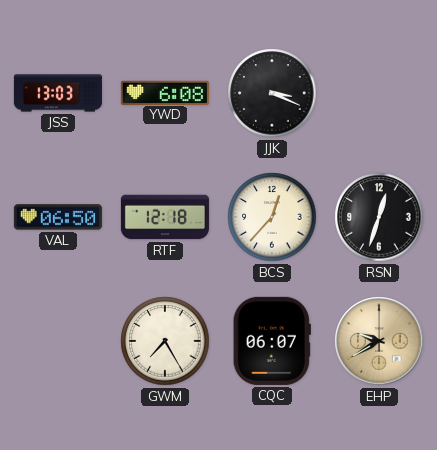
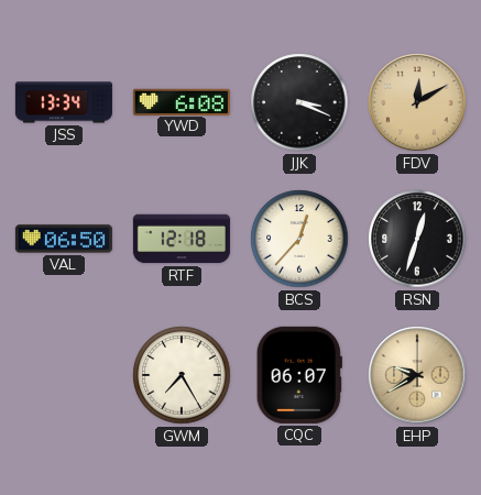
JSS: 13:03 -> 13:34
FDV: none -> 12:10
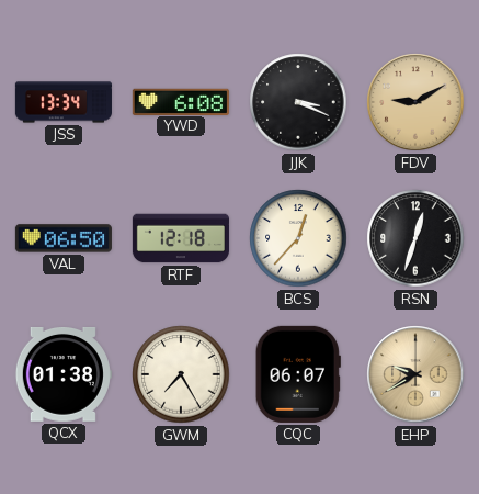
FDV: 12:10 -> 9:10
QCX: none -> 01:38
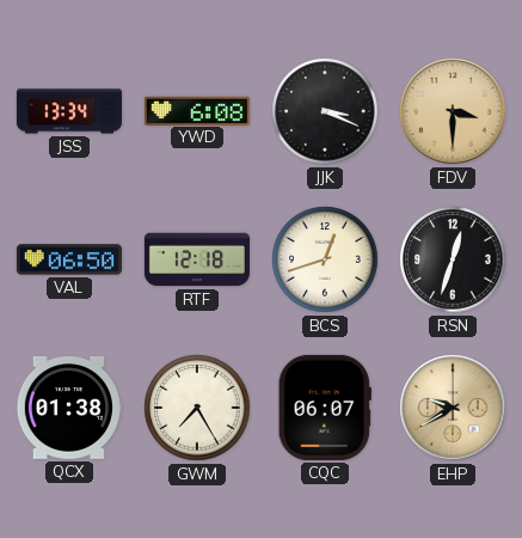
FDV: 9:10 -> 3:30
BCS: 12:37 -> 12:42
